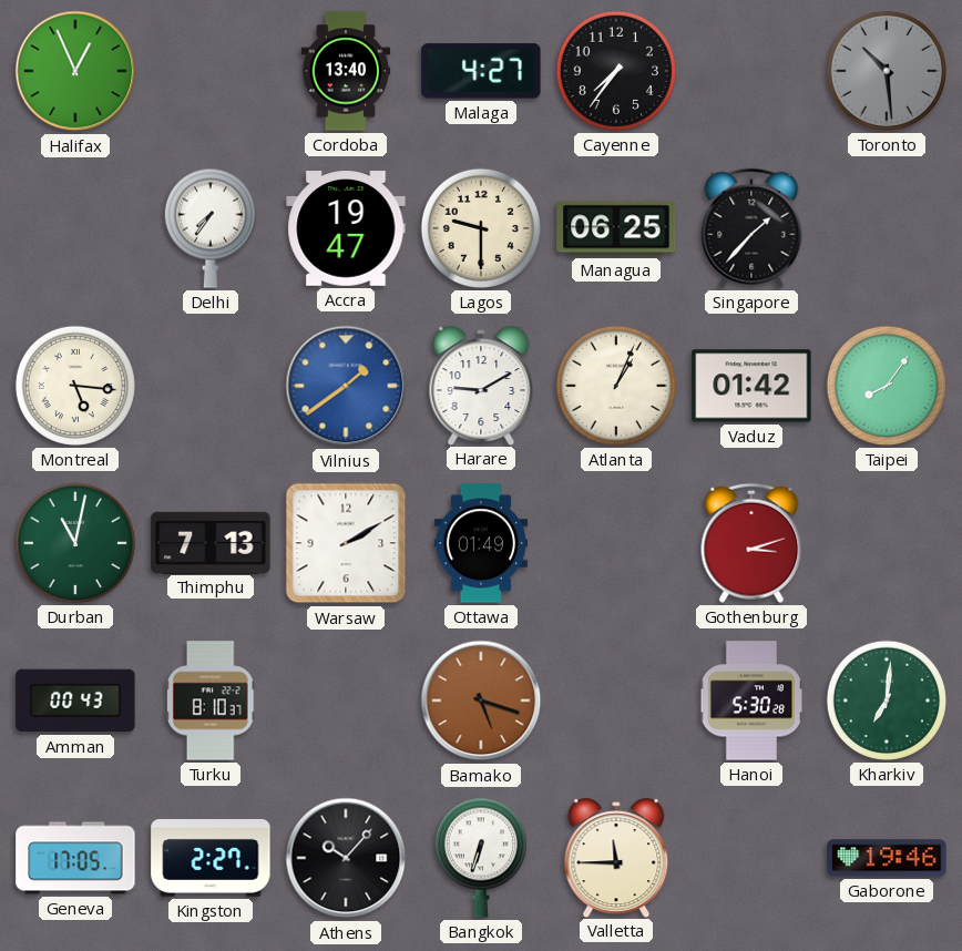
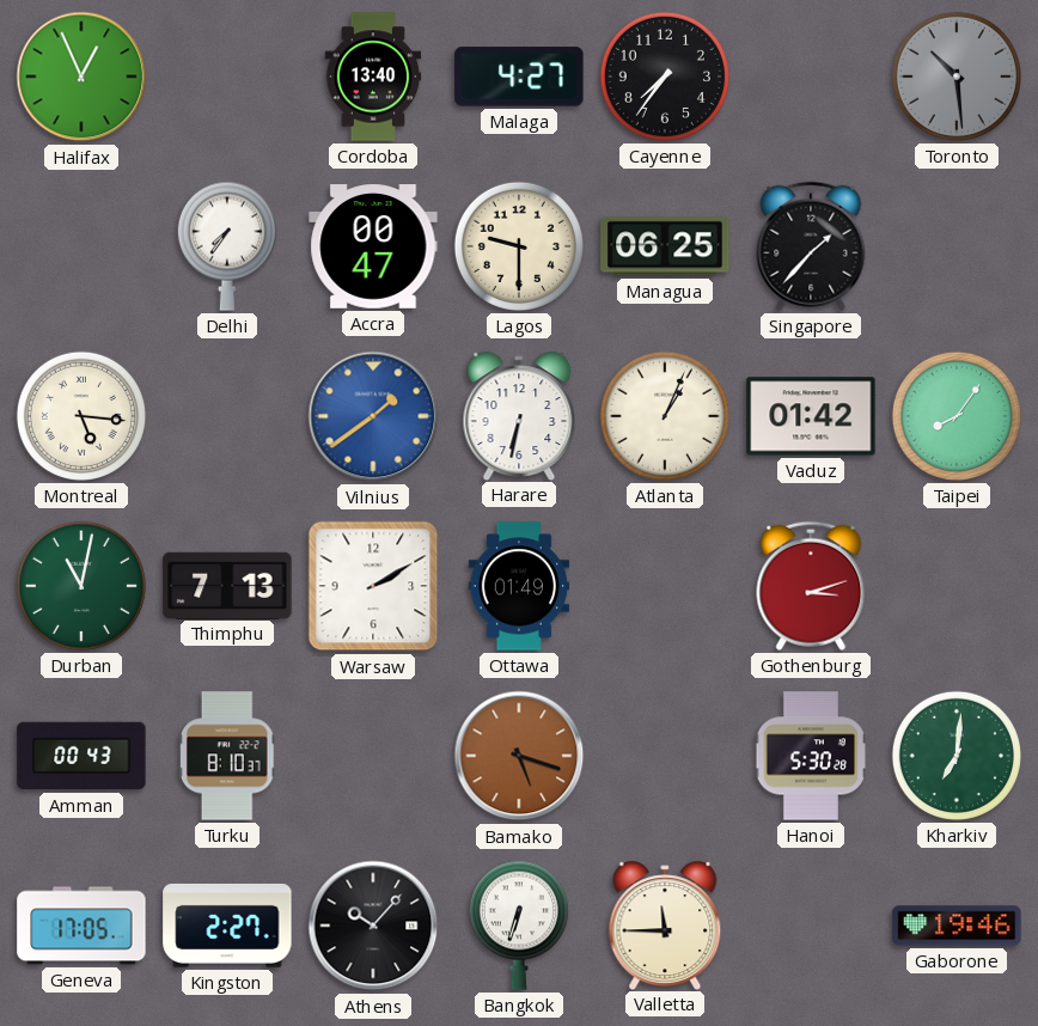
Accra: 19:47 -> 00:47
Harare: 9:10 -> 6:32
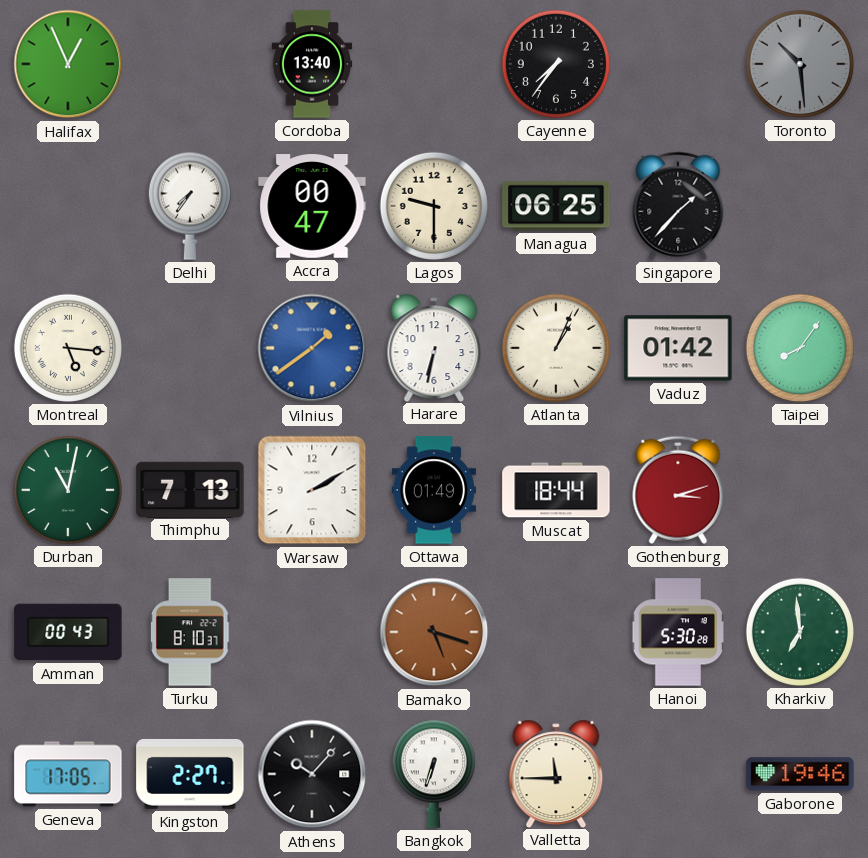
Malaga: 4:27 -> none
Muscat: none -> 18:44
Kharkiv: 7:01 -> 6:59
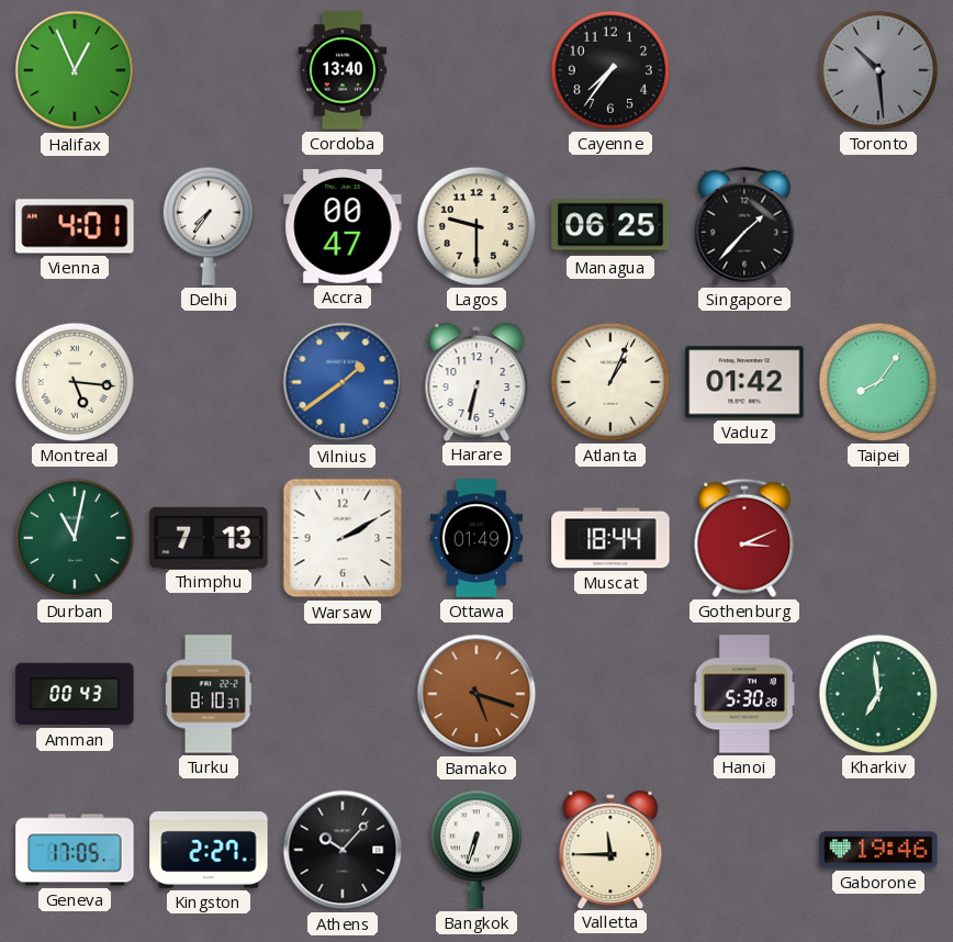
Vienna: none -> 4:01
Gothenburg: 3:12 -> 3:11
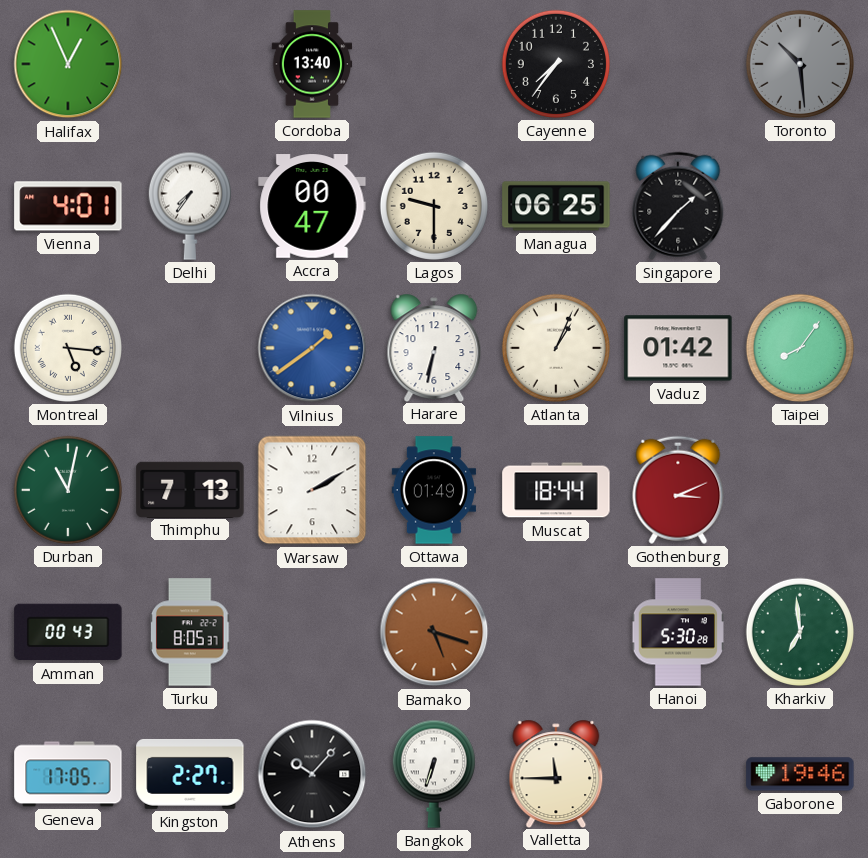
Turku: 8:10 -> 8:05
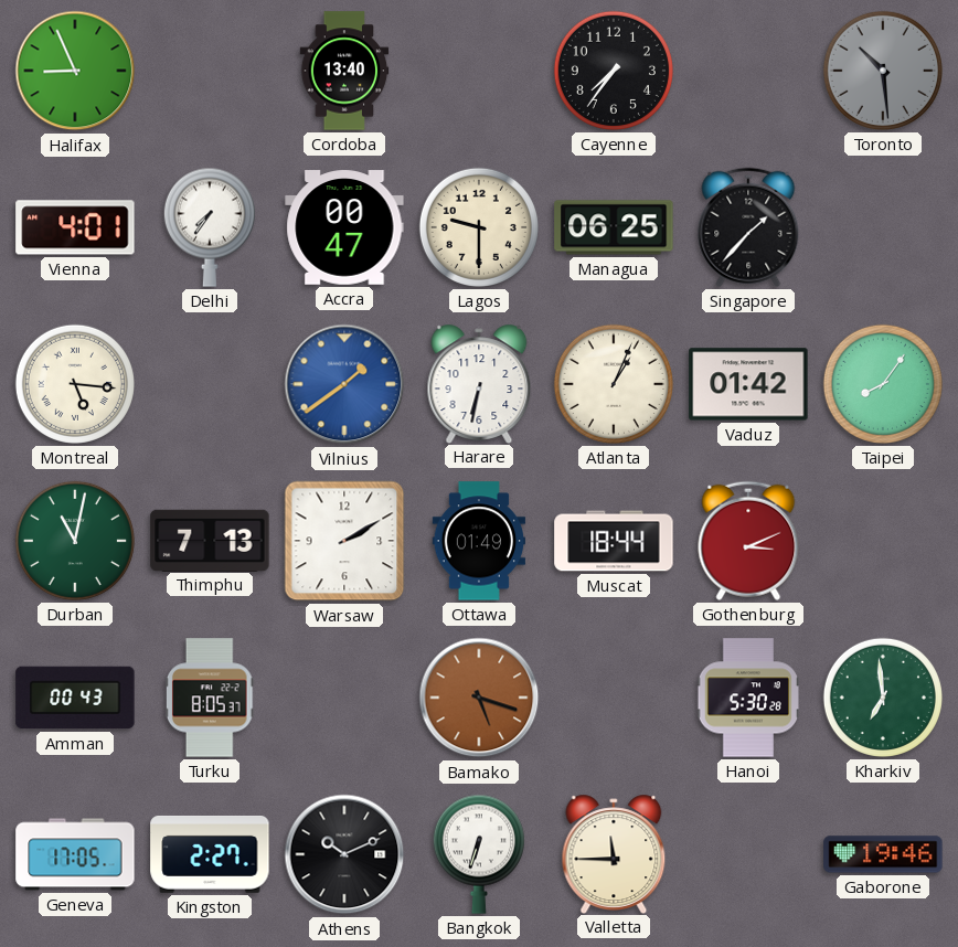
Halifax: 12:56 -> 8:56
Athens: 10:07 -> 10:11
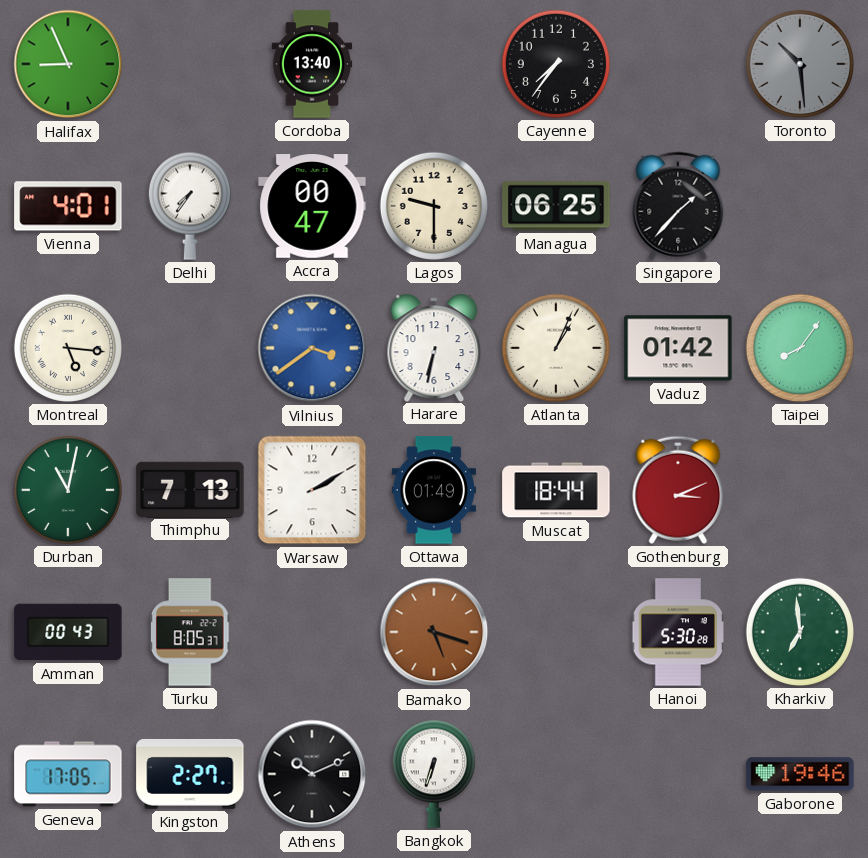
Vilnius: 1:39 -> 3:39
Valletta: 11:45 -> none
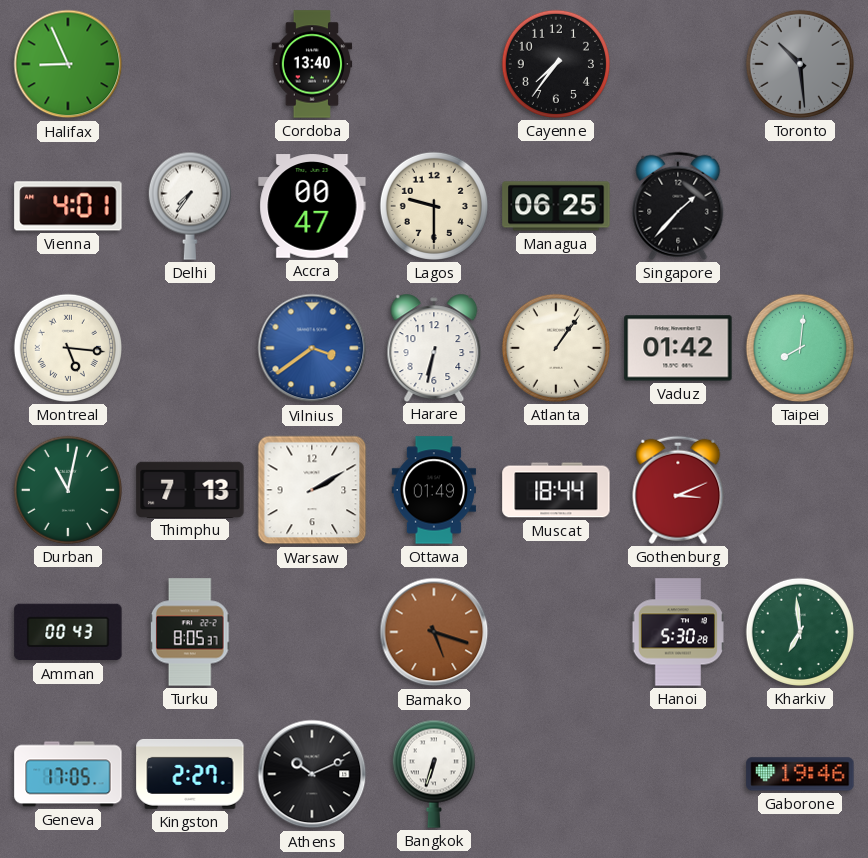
Atlanta: 1:04 -> 1:06
Taipei: 8:06 -> 8:01
